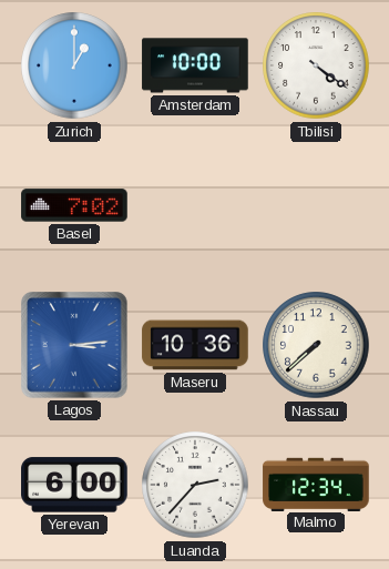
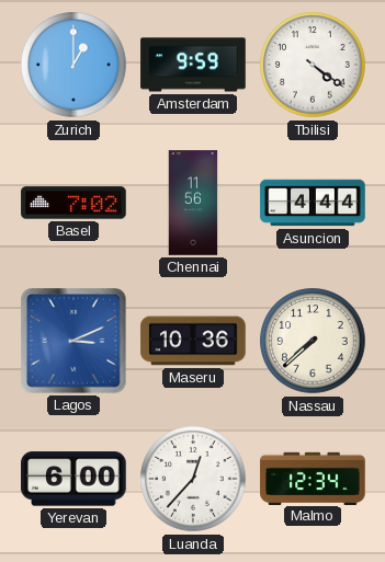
Amsterdam: 10:00 -> 9:59
Chennai: none -> 11:56
Asuncion: none -> 4:44
Lagos: 3:14 -> 3:11
Luanda: 2:37 -> 12:37
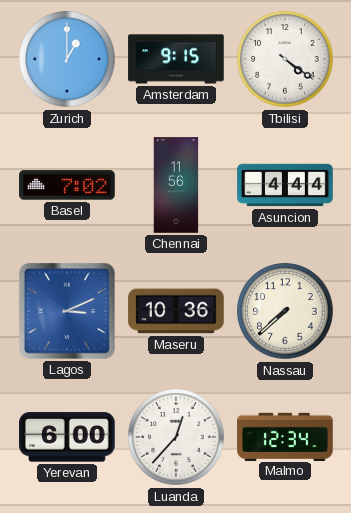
Amsterdam: 9:59 -> 9:15
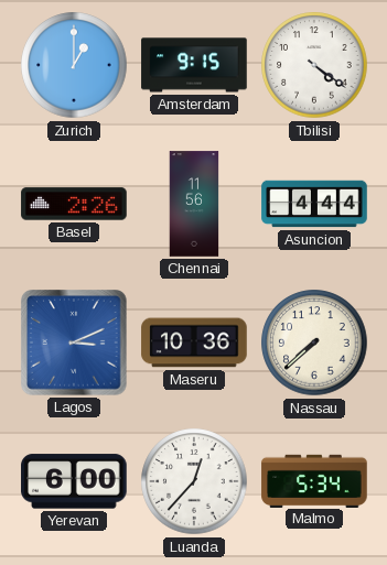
Basel: 7:02 -> 2:26
Malmo: 12:34 -> 5:34
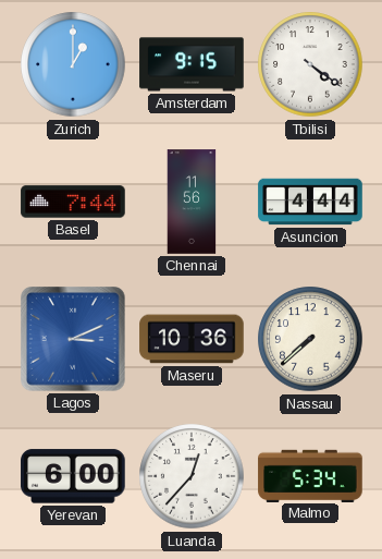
Basel: 2:26 -> 7:44
